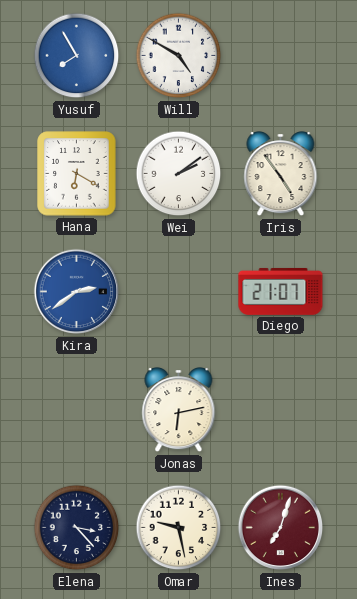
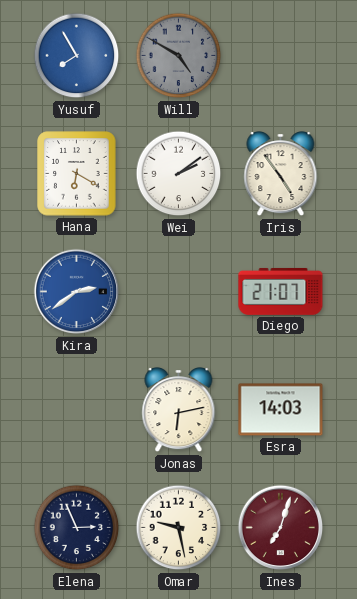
Will dial: white -> grey
Esra: none -> 14:03
Elena: 3:23 -> 2:56
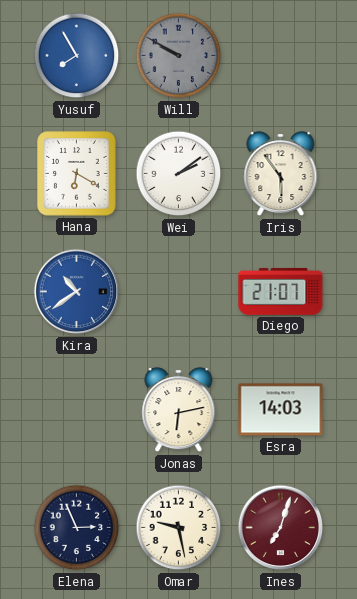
Will: 4:50 -> 9:50
Iris: 4:54 -> 5:54
Kira: 2:39 -> 10:39
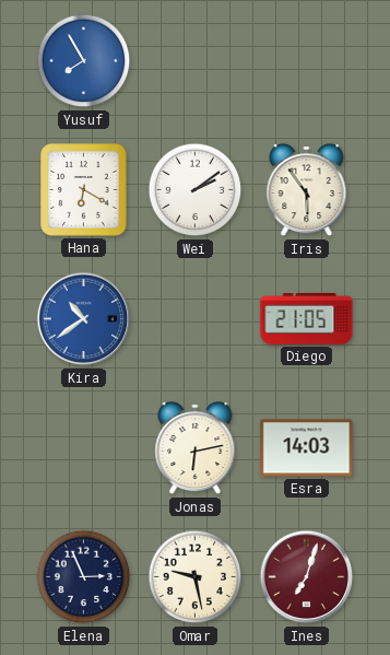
Will: 9:50 -> none
Diego: 21:07 -> 21:05
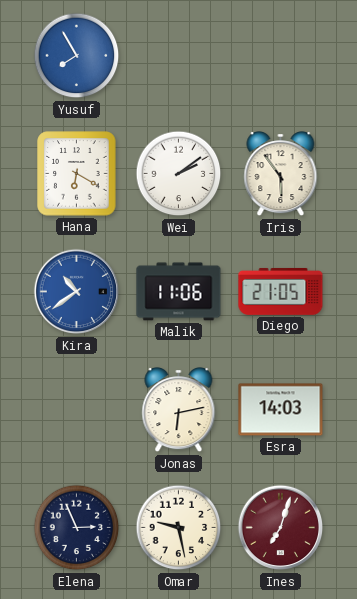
Malik: none -> 11:06
